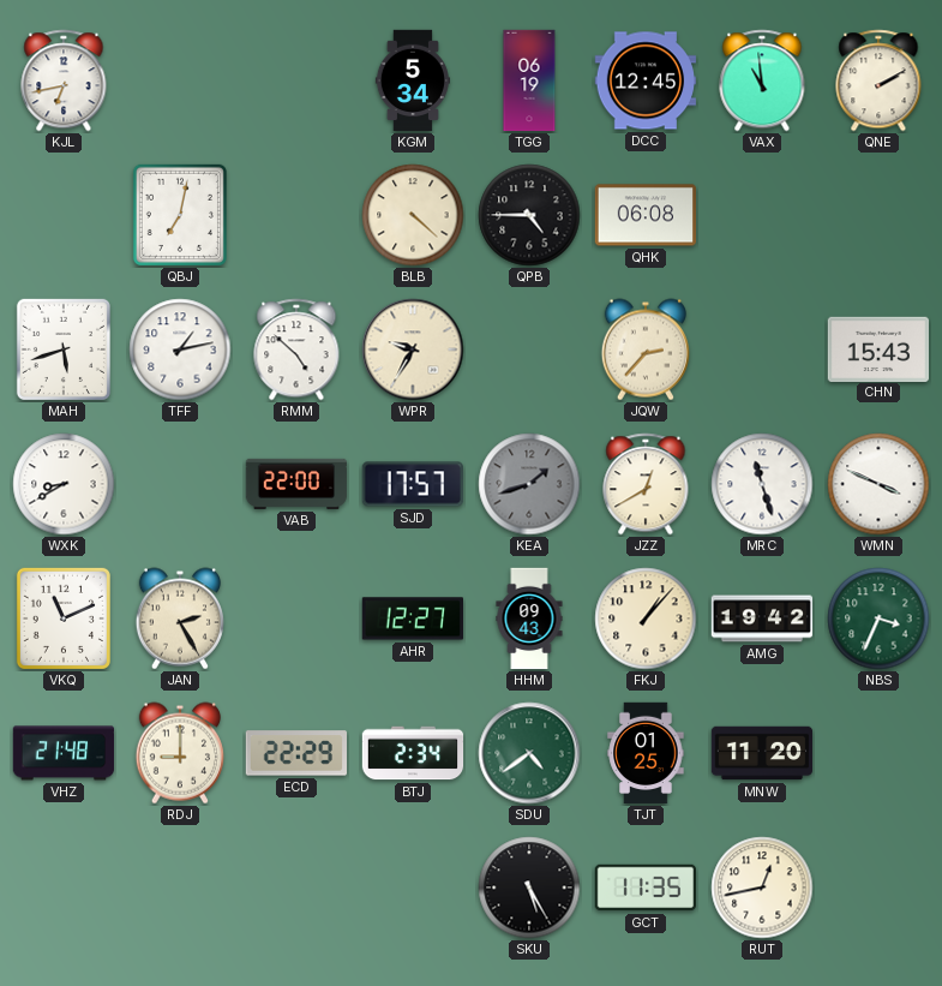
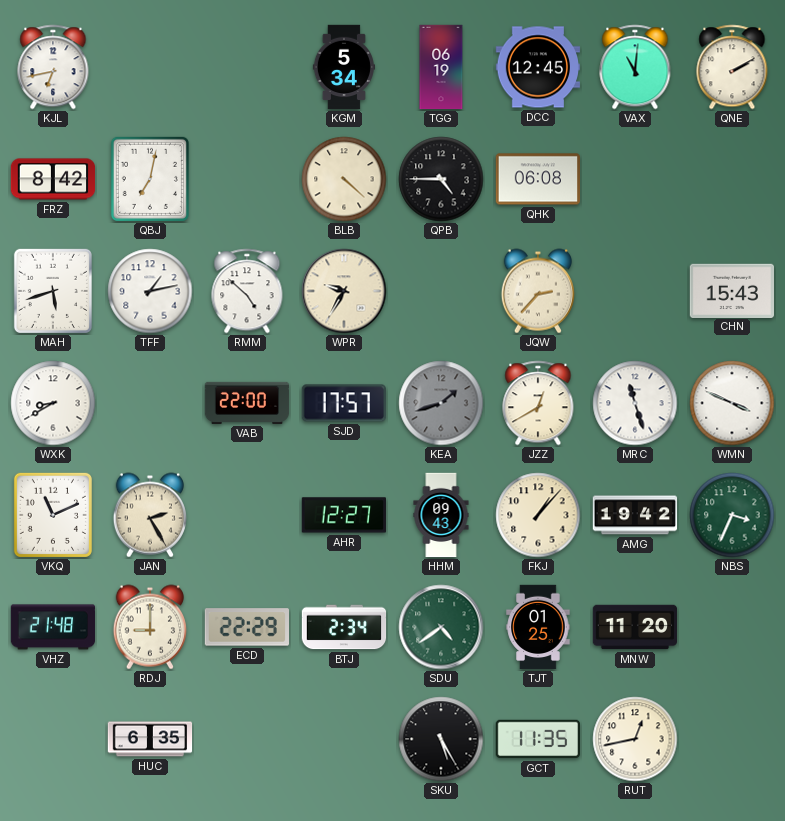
VAX: 10:59 -> 11:01
FRZ: none -> 8:42
HUC: none -> 6:35
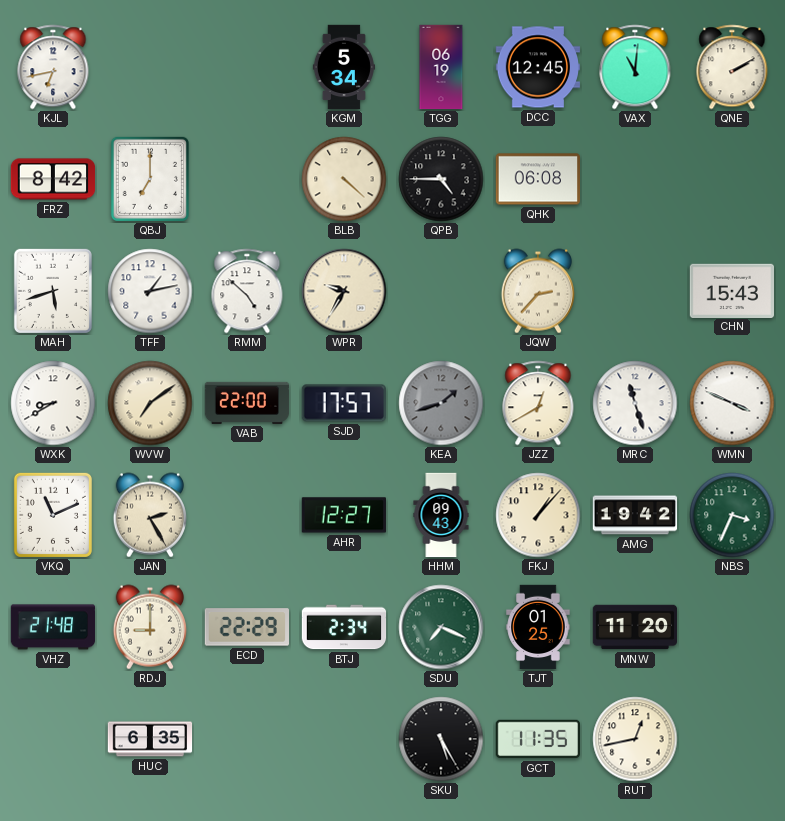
QBJ: 7:02 -> 7:00
WVW: none -> 7:09
SDU: 4:39 -> 7:19
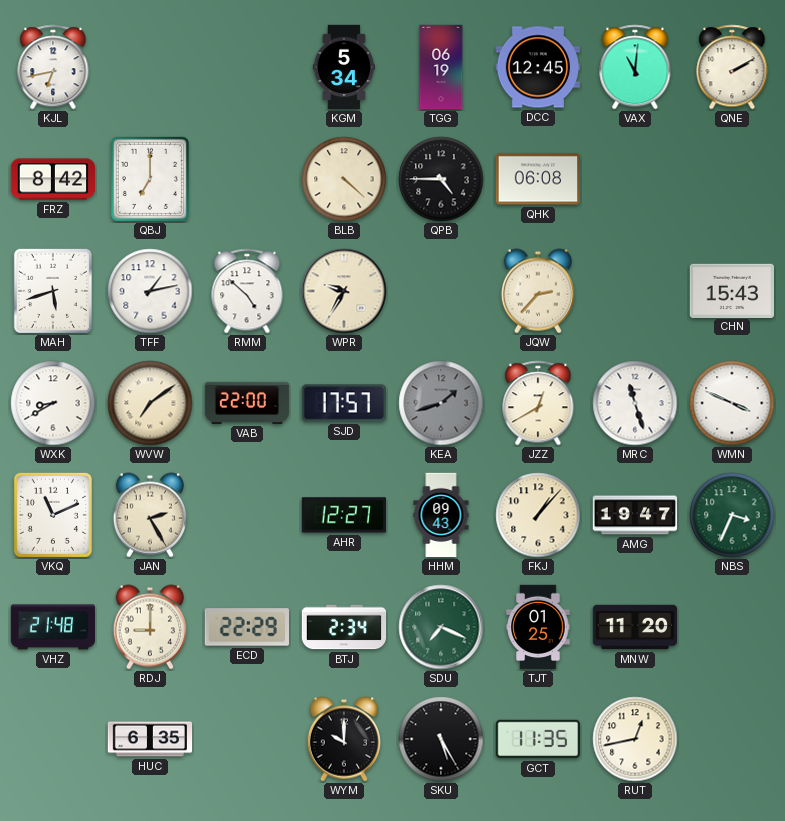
AMG: 19:42 -> 19:47
WYM: none -> 10:00
